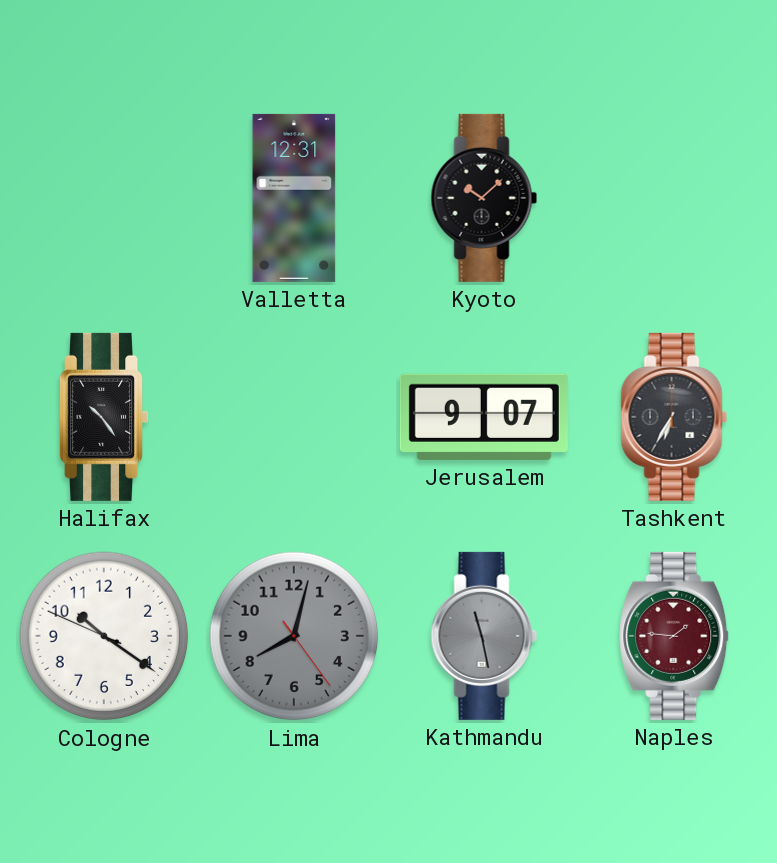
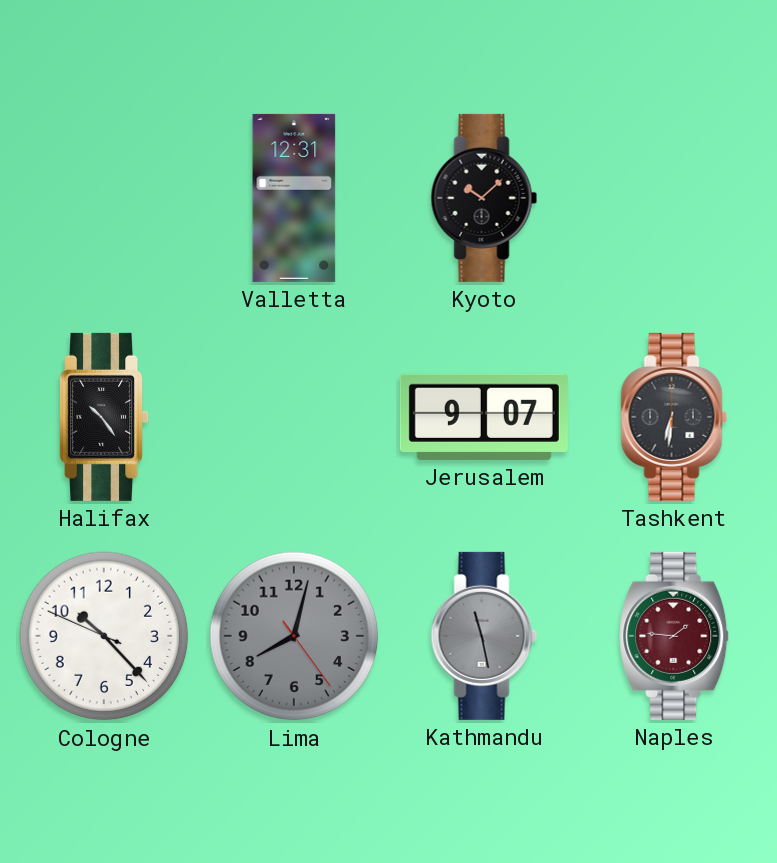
Tashkent: 6:35 -> 6:31
Cologne: 10:20 -> 10:22
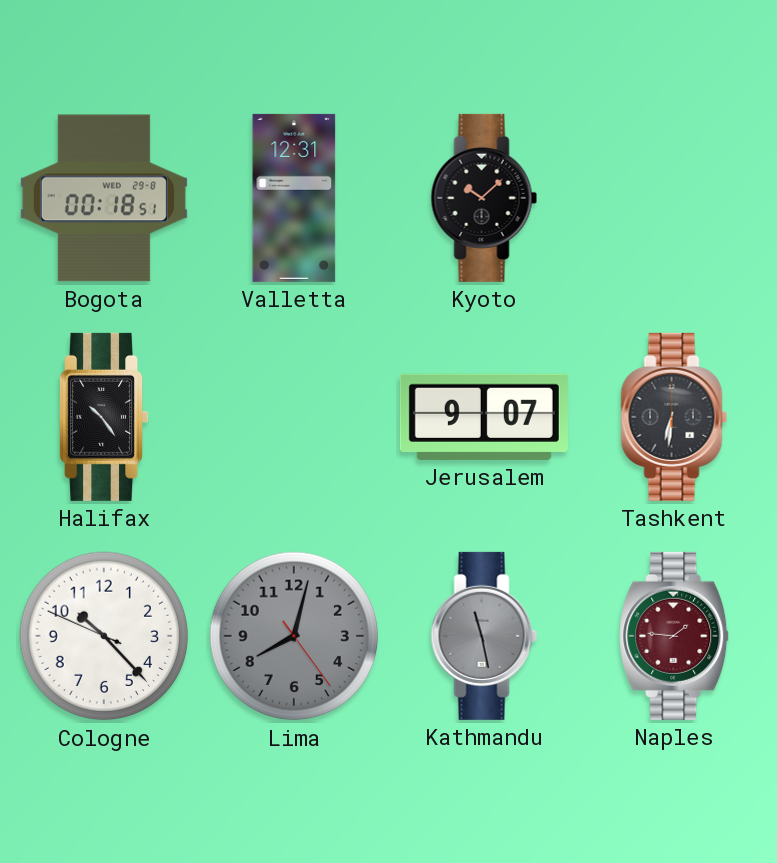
Bogota: none -> 00:18
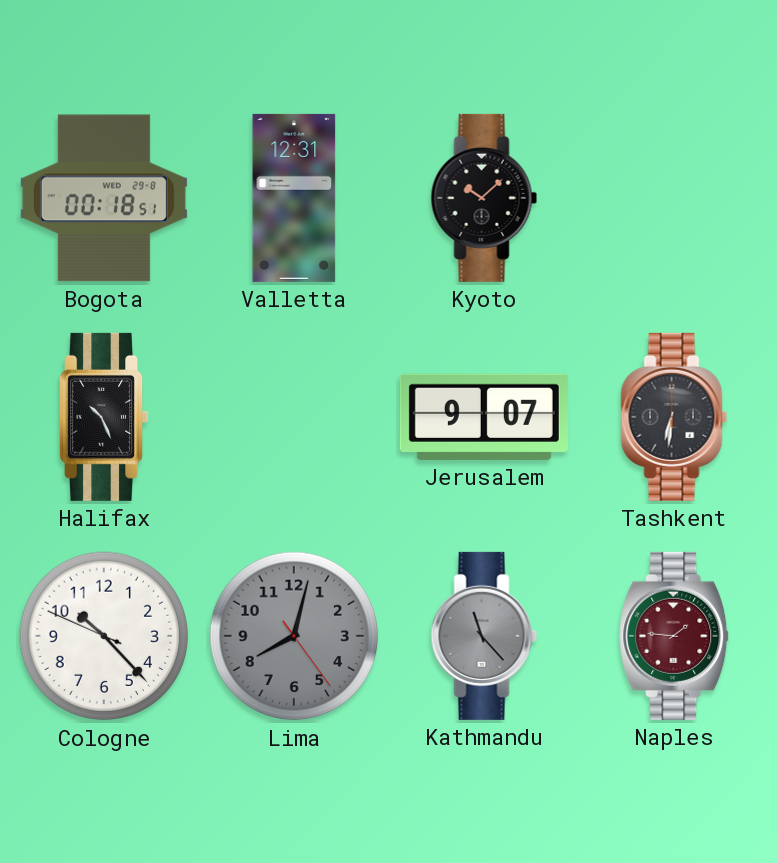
Halifax: 10:24 -> 10:26
Kathmandu: 11:28 -> 11:23
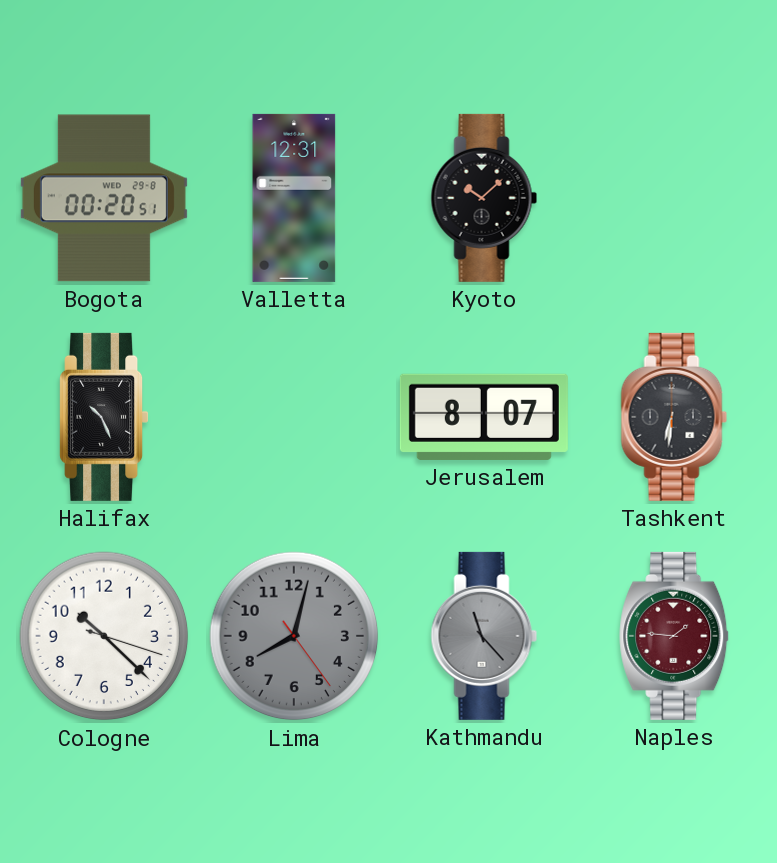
Bogota: 00:18 -> 00:20
Jerusalem: 9:07 -> 8:07
Cologne: 10:22:49 -> 10:22:18
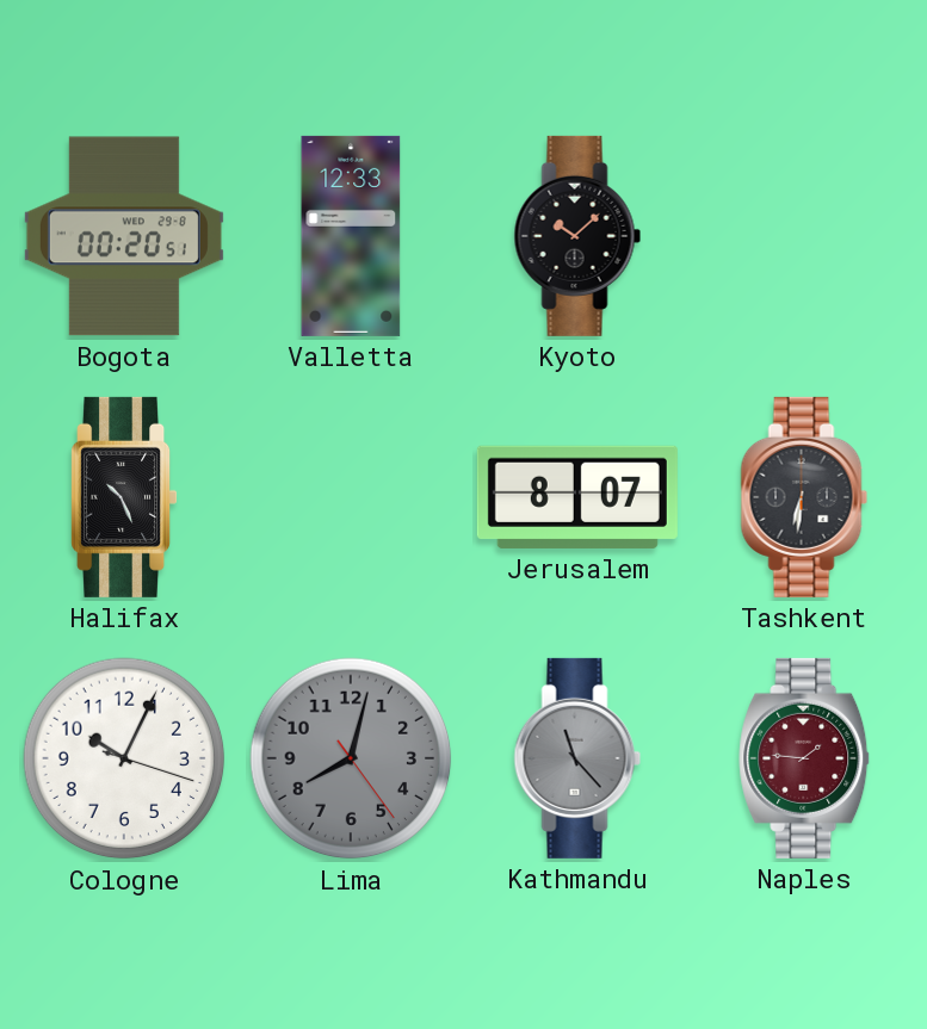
Valletta: 12:31 -> 12:33
Cologne: 10:22 -> 10:04
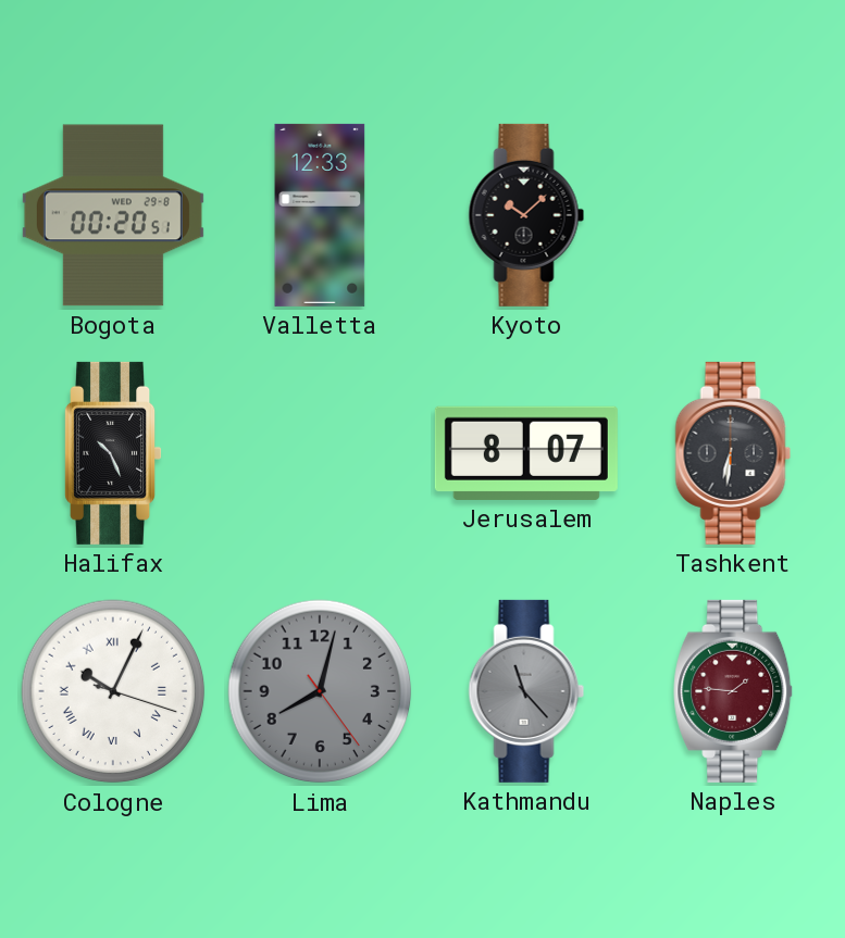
Cologne numerals: Arabic -> Roman
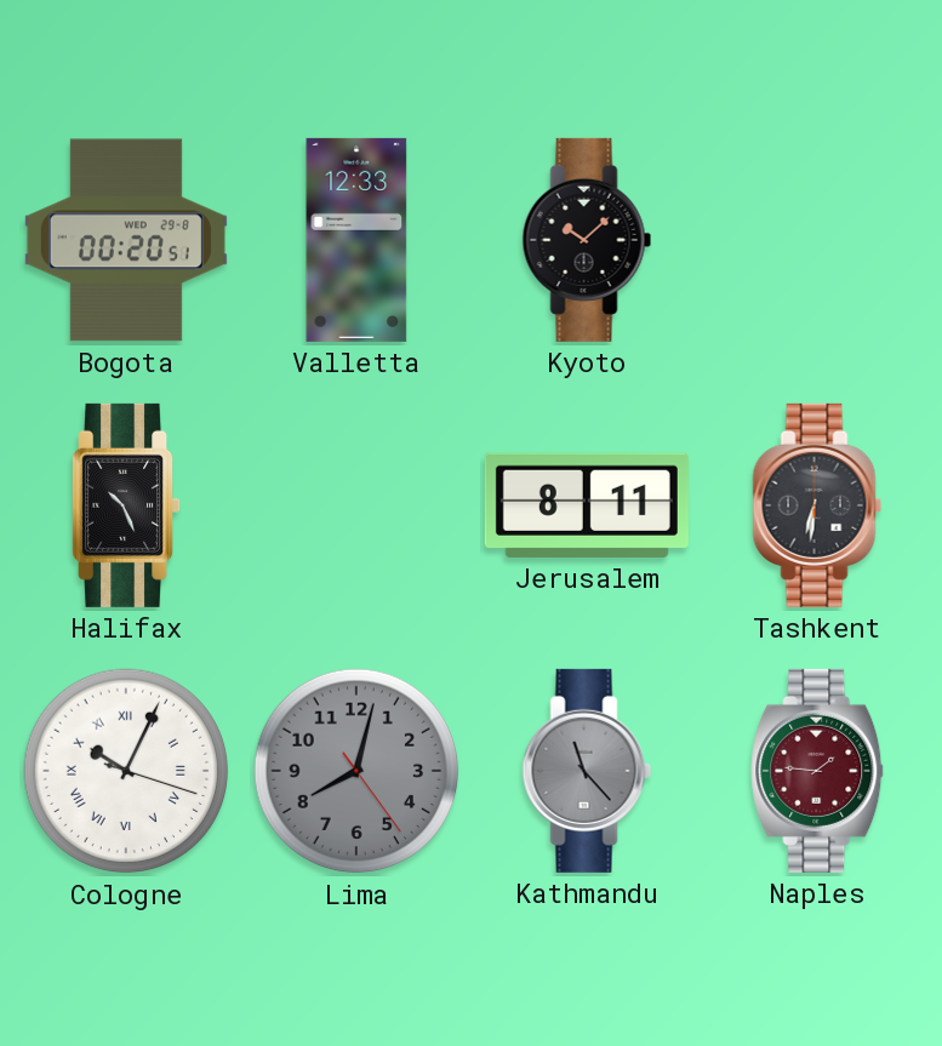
Jerusalem: 8:07 -> 8:11
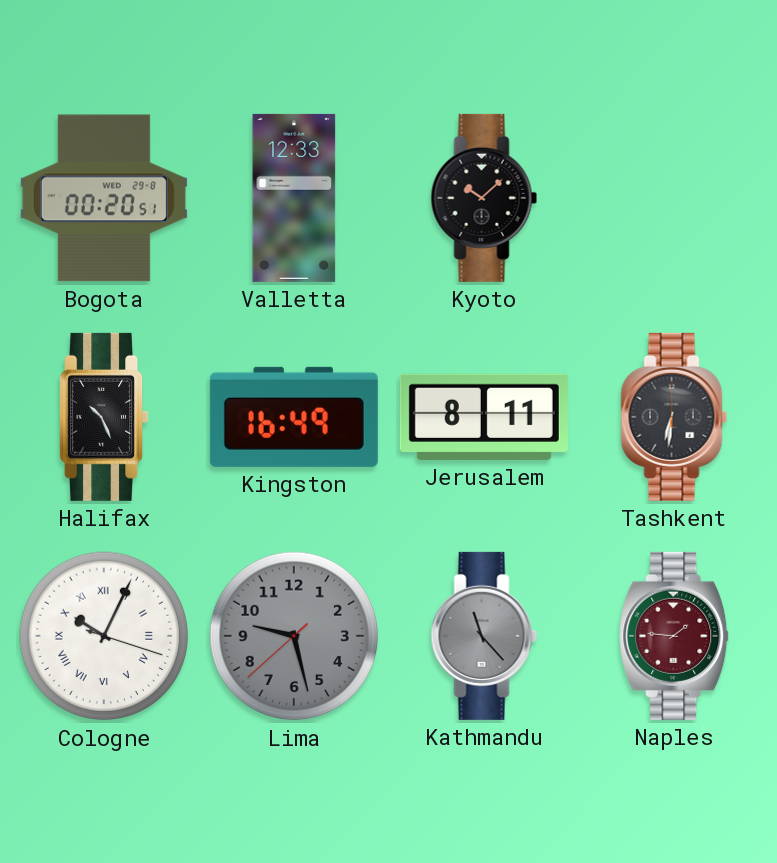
Kingston: none -> 16:49
Lima: 8:02 -> 9:27
